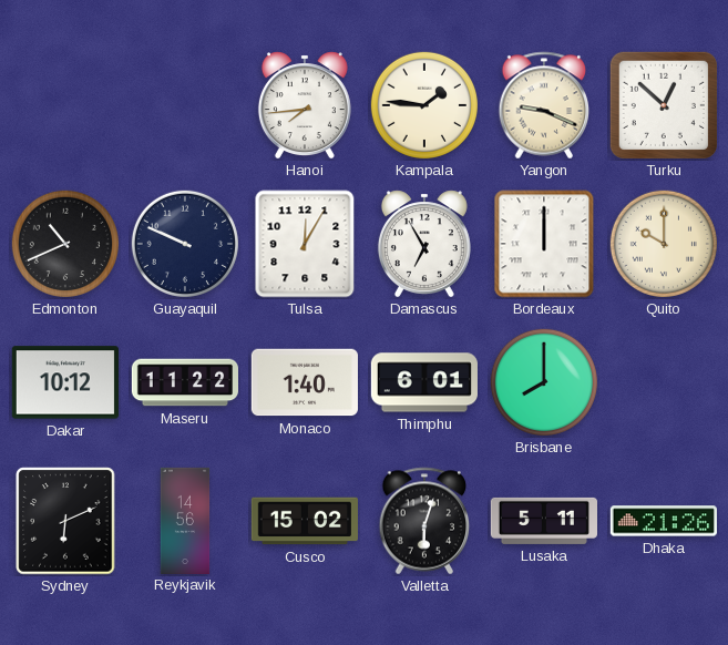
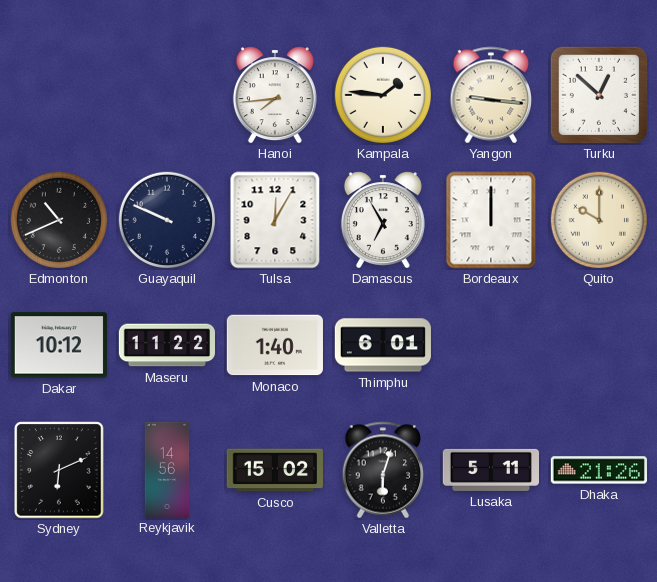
Yangon: 9:19 -> 9:16
Brisbane: 8:00 -> none
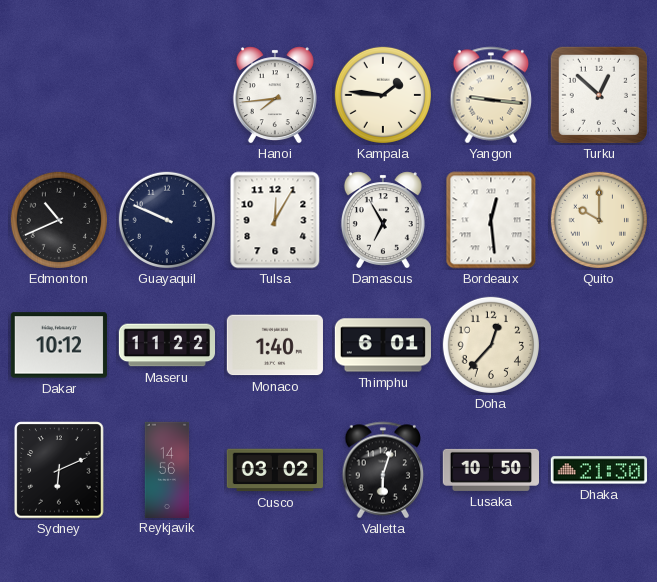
Bordeaux: 12:00 -> 12:29
Doha: none -> 12:37
Cusco: 15:02 -> 03:02
Lusaka: 5:11 -> 10:50
Dhaka: 21:26 -> 21:30
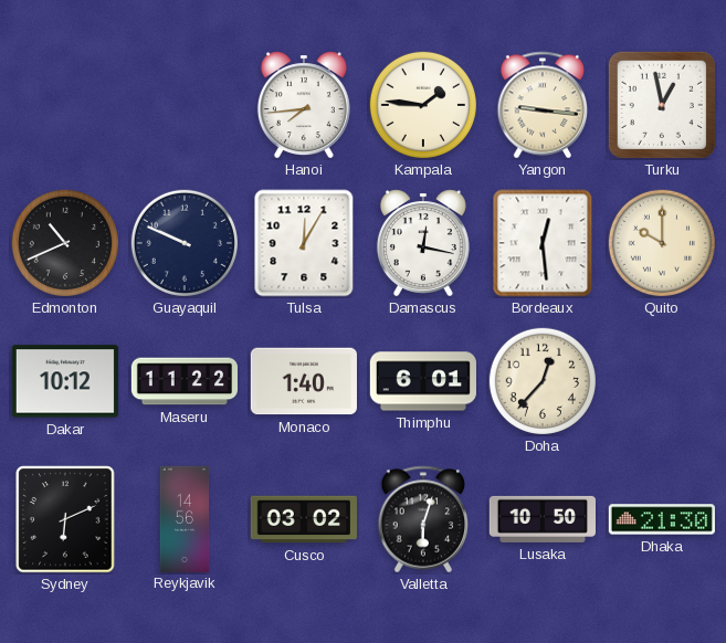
Turku: 12:52 -> 12:58
Damascus: 6:55 -> 12:17
